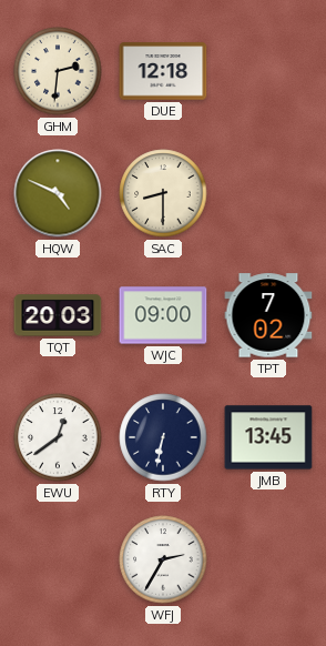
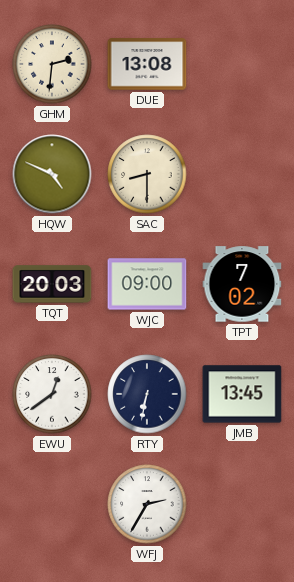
DUE: 12:18 -> 13:08
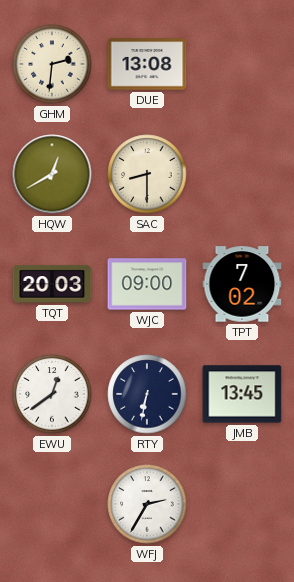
HQW: 4:49 -> 12:40
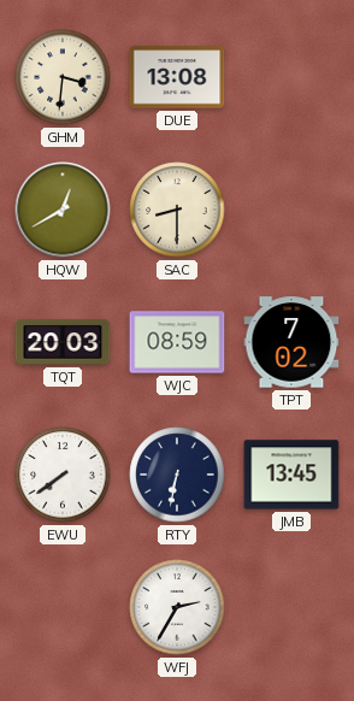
GHM: 2:31 -> 3:31
WJC: 09:00 -> 08:59
EWU: 12:39 -> 7:39
